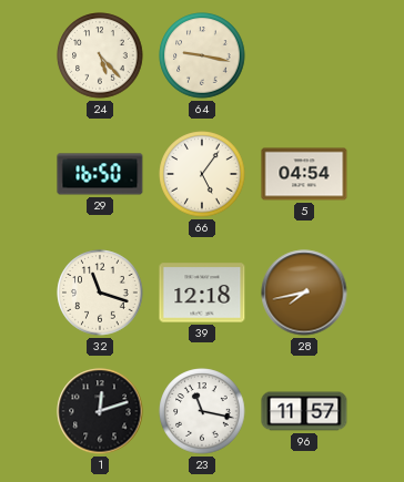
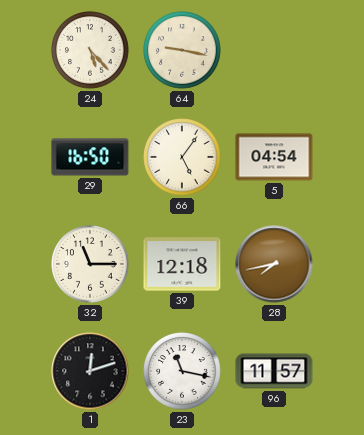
32: 11:18 -> 11:15
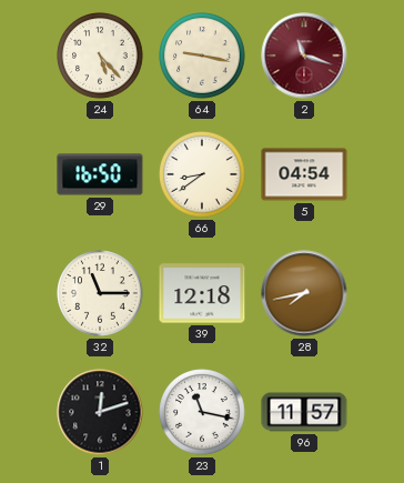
2: none -> 11:18
66: 5:06 -> 8:39
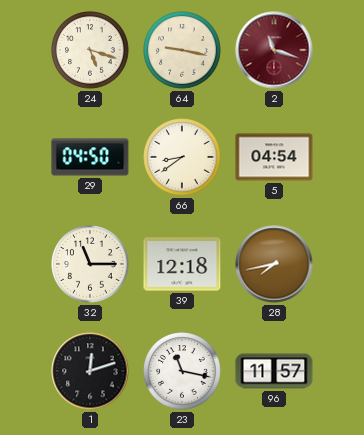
24: 5:23 -> 5:18
29: 16:50 -> 04:50
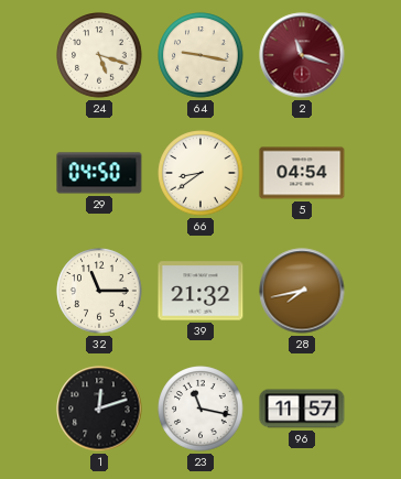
39: 12:18 -> 21:32
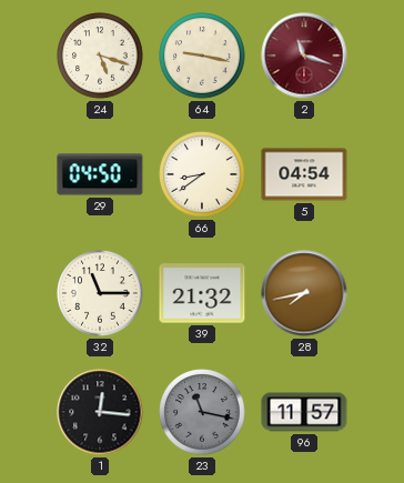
1: 12:12 -> 12:16
23 dial: white -> grey
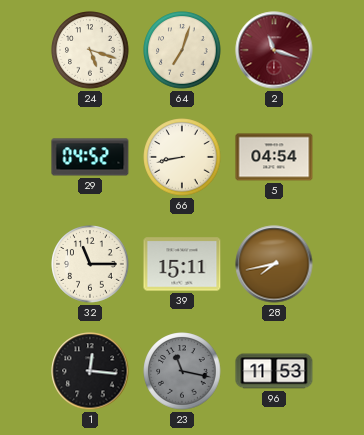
64: 9:17 -> 7:03
29: 04:50 -> 04:52
66: 8:39 -> 8:43
39: 21:32 -> 15:11
96: 11:57 -> 11:53
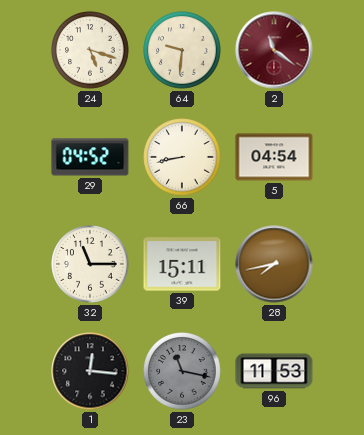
64: 7:03 -> 9:31
2: 11:18 -> 11:21
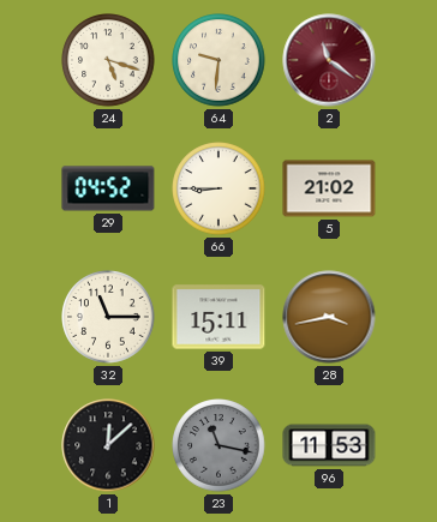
66: 8:43 -> 8:45
5: 04:54 -> 21:02
28: 7:43 -> 3:43
1: 12:16 -> 12:08
